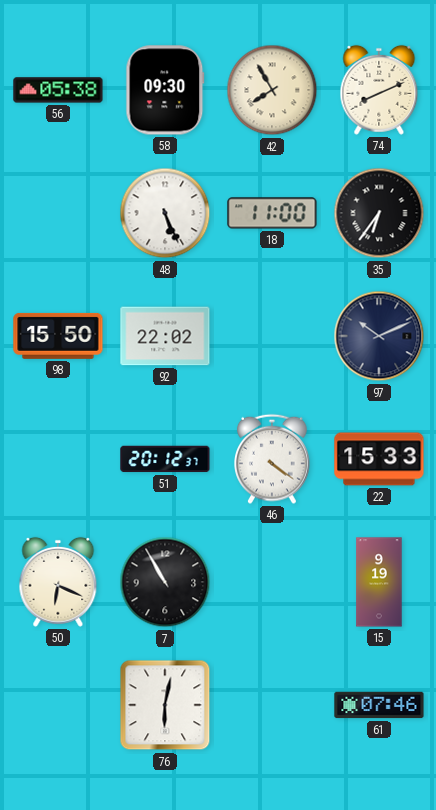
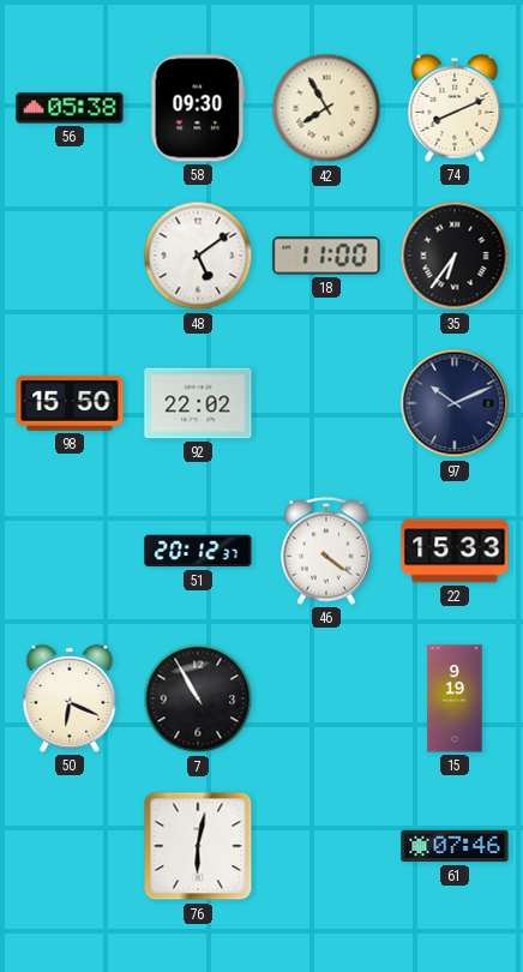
48: 5:26 -> 5:09
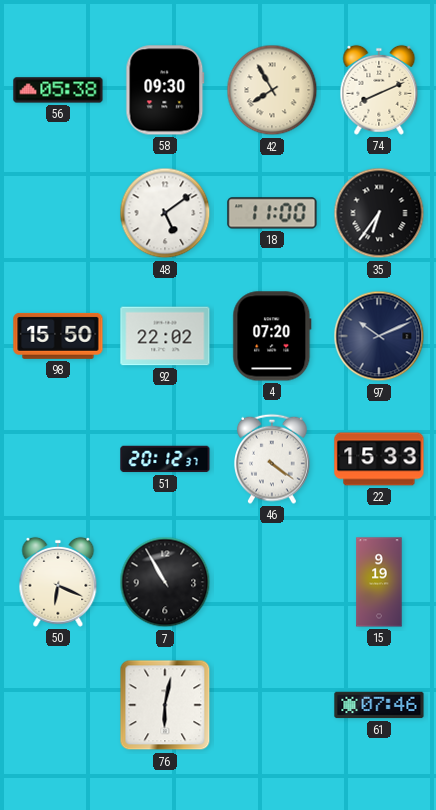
4: none -> 07:20
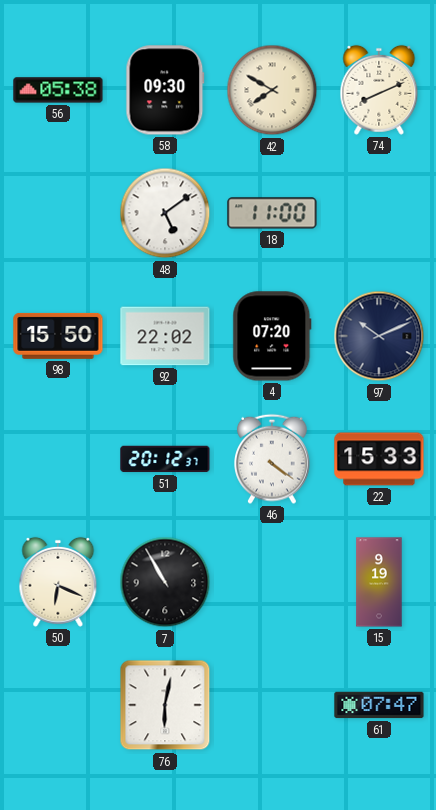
42: 7:55 -> 7:50
35: 6:36 -> none
61: 07:46 -> 07:47
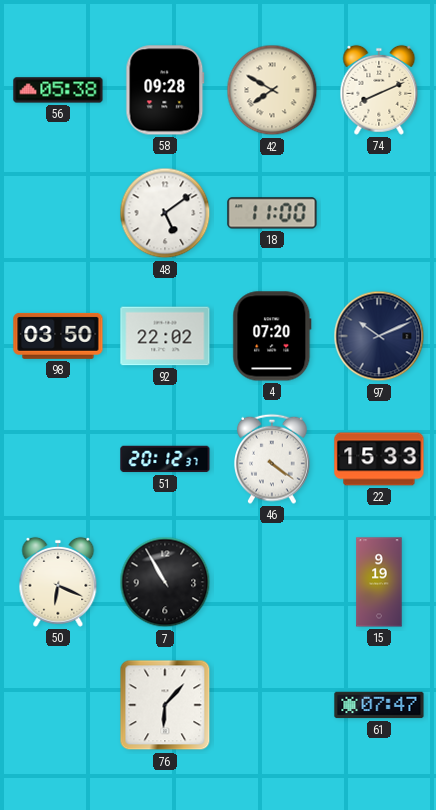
58: 09:30 -> 09:28
98: 15:50 -> 03:50
76: 6:02 -> 6:07
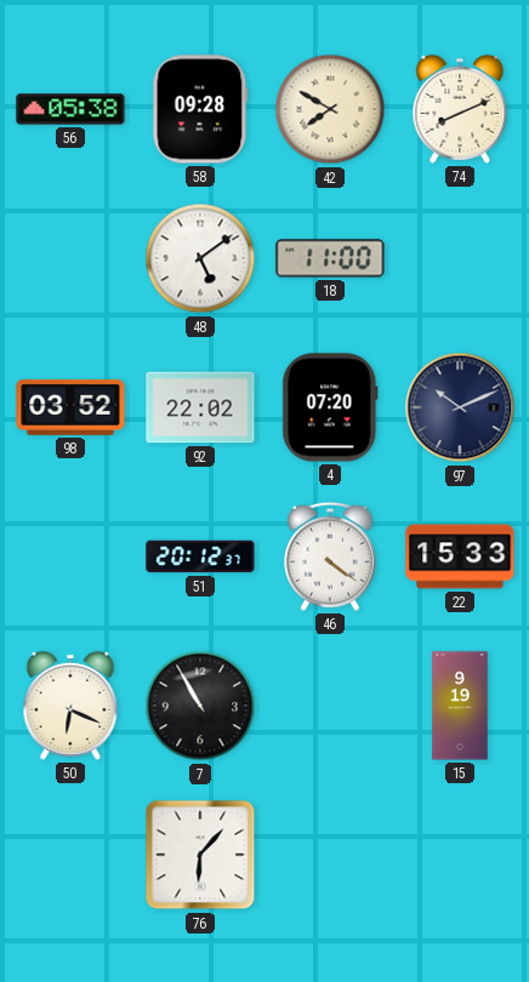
98: 03:50 -> 03:52
61: 07:47 -> none
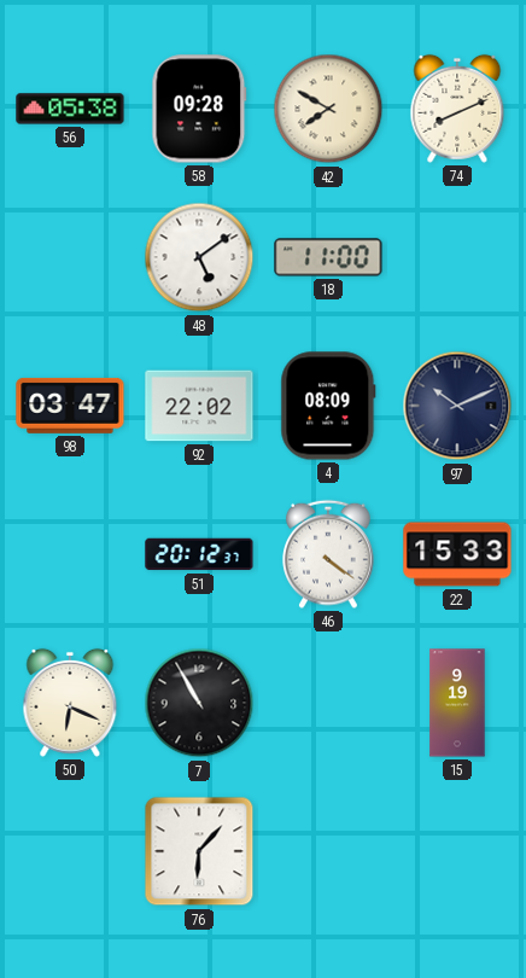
98: 03:52 -> 03:47
4: 07:20 -> 08:09
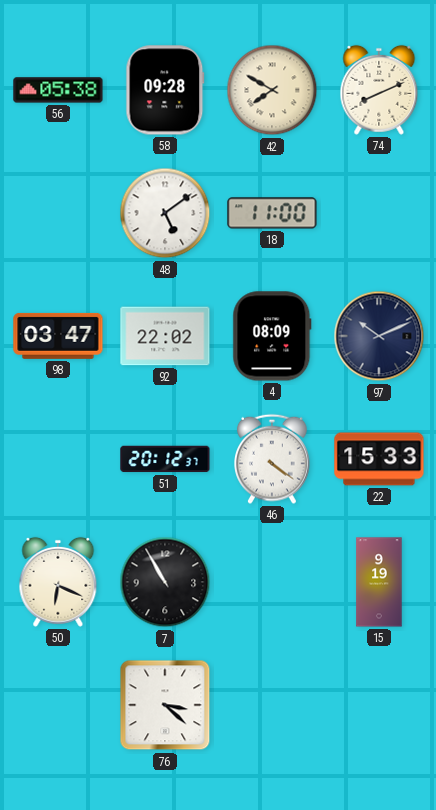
76: 6:07 -> 3:22
